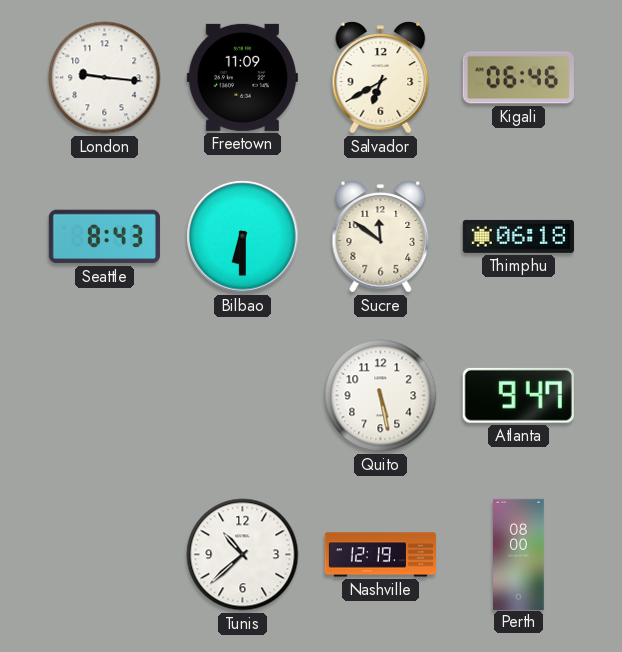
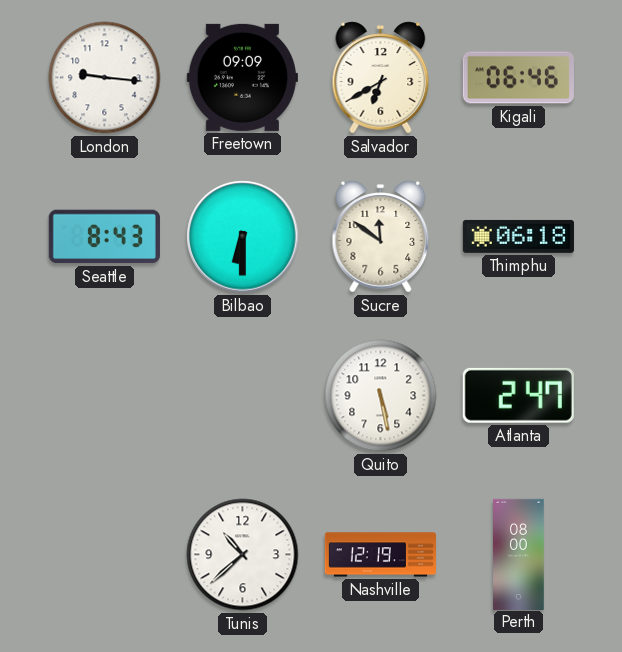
Freetown: 11:09 -> 09:09
Atlanta: 9:47 -> 2:47
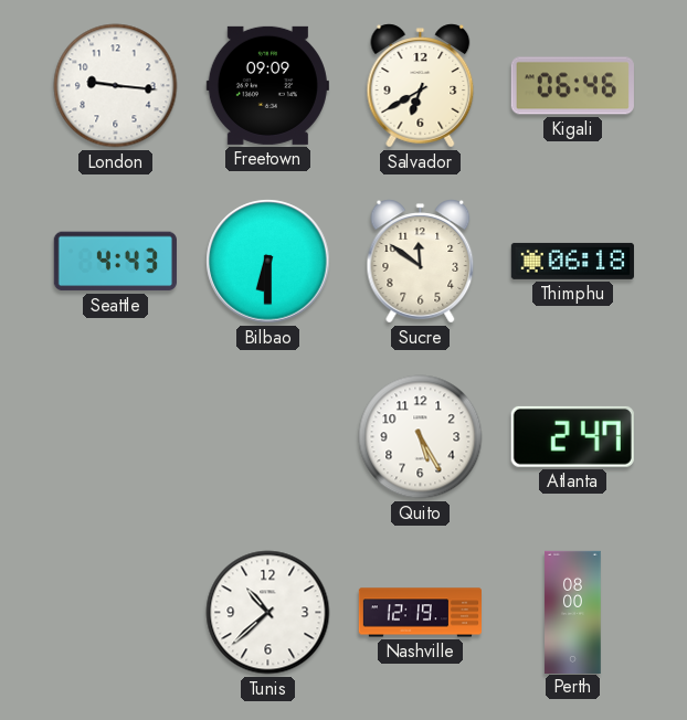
Seattle: 8:43 -> 4:43
Quito: 5:28 -> 5:25
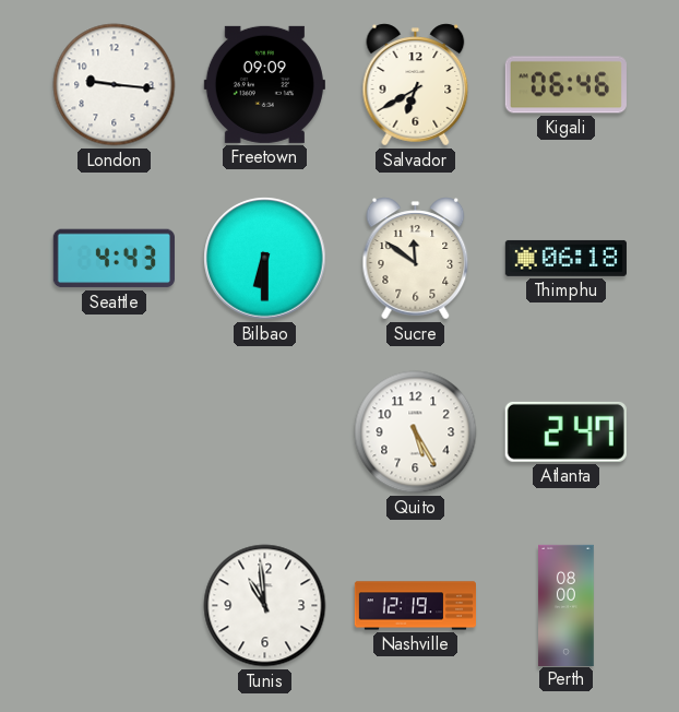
Tunis: 10:38 -> 10:59
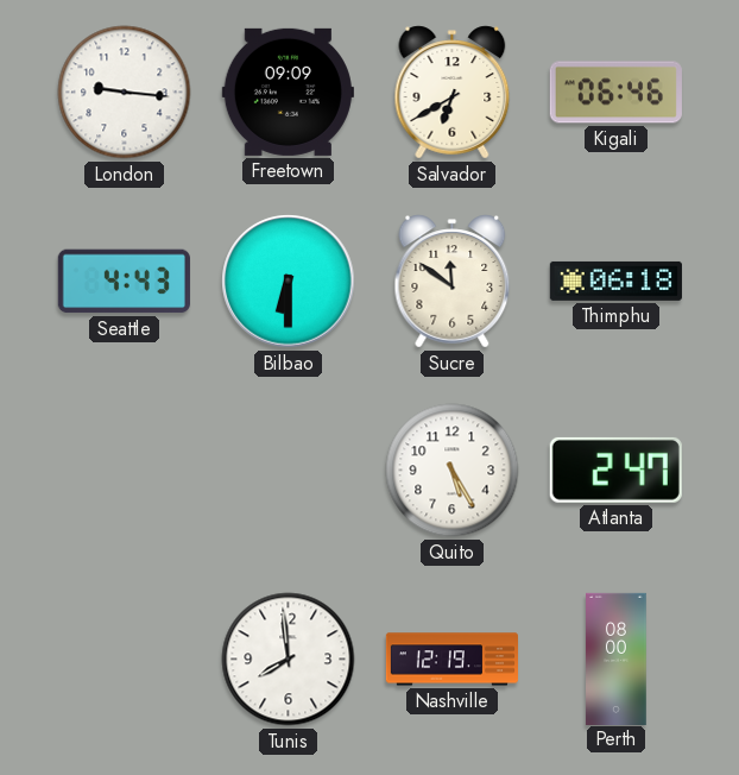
Tunis: 10:59 -> 7:59
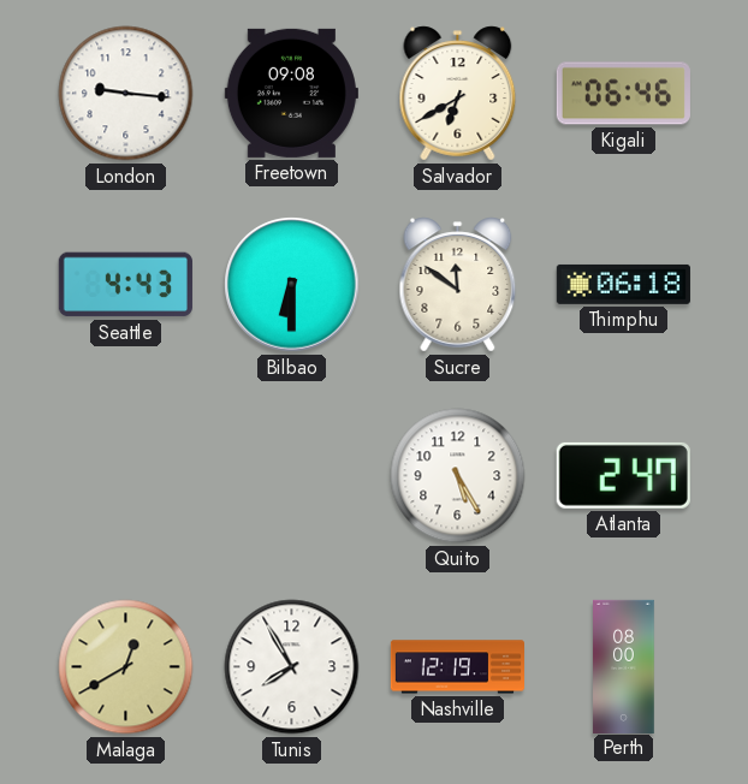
Freetown: 09:09 -> 09:08
Malaga: none -> 12:40
Tunis: 7:59 -> 7:55
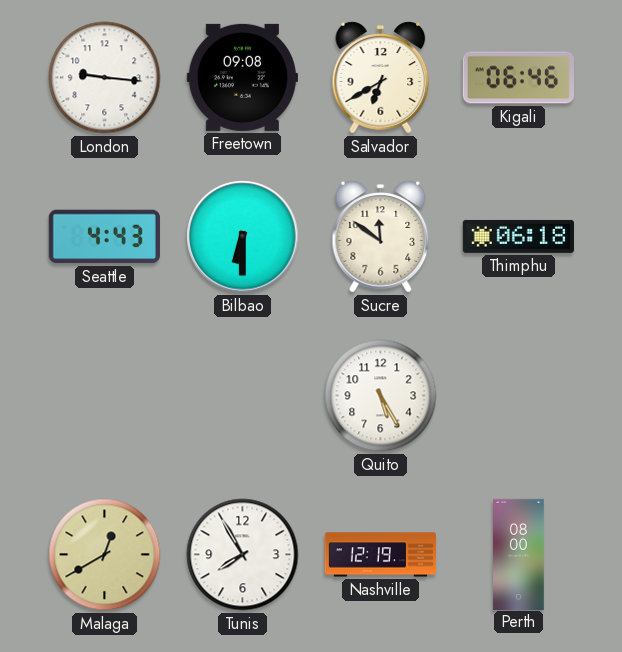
Atlanta: 2:47 -> none
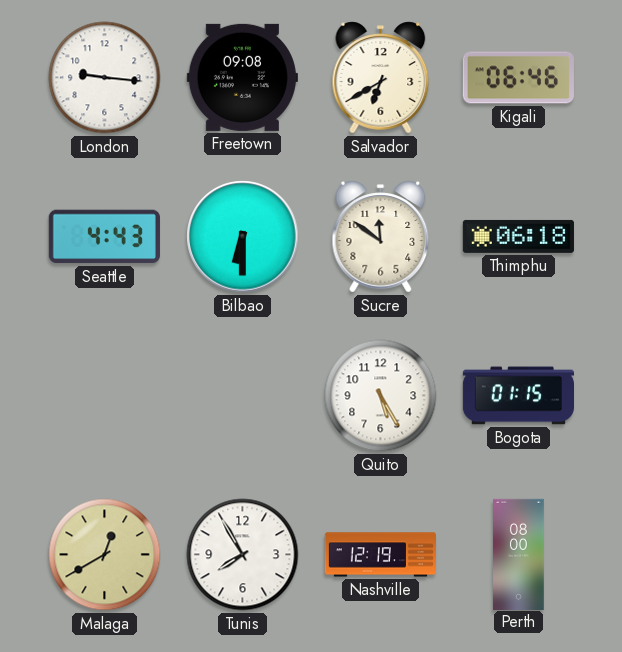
Bogota: none -> 01:15
